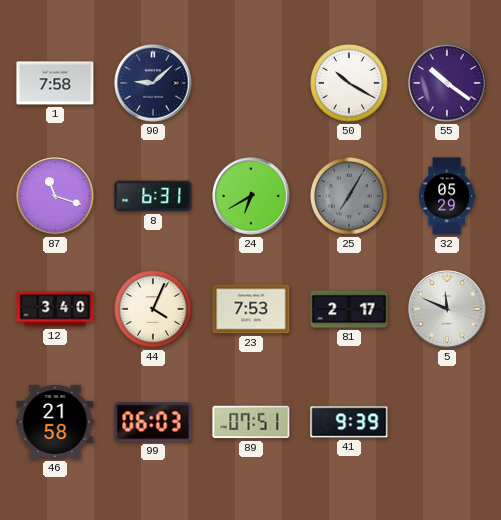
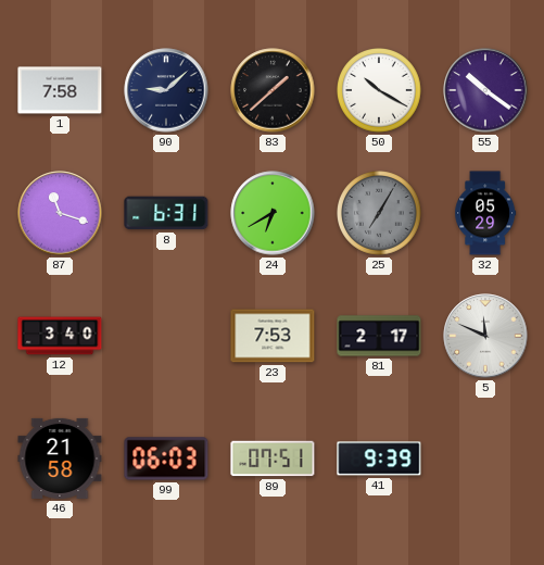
83: none -> 1:38
44: 4:04 -> none
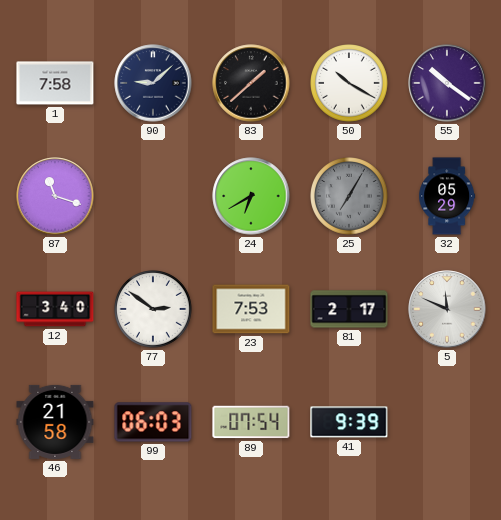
8: 6:31 -> none
77: none -> 2:51
89: 07:51 -> 07:54
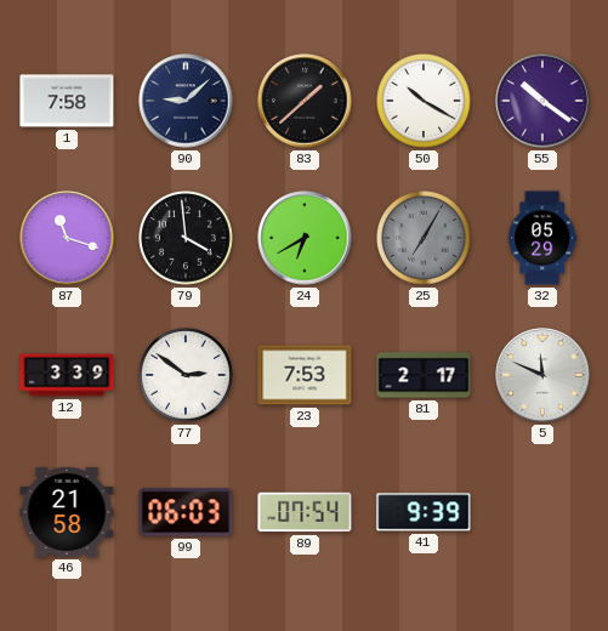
79: none -> 3:59
12: 3:40 -> 3:39
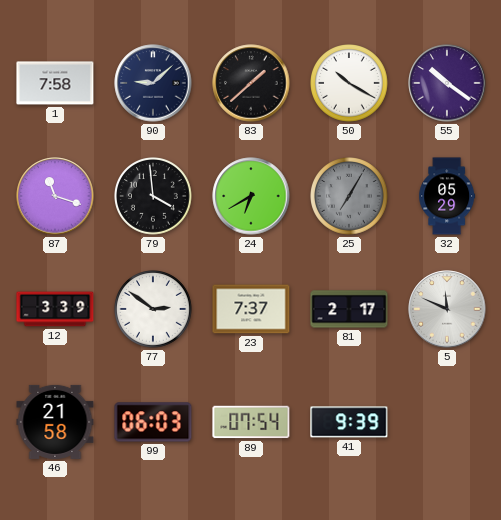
23: 7:53 -> 7:37
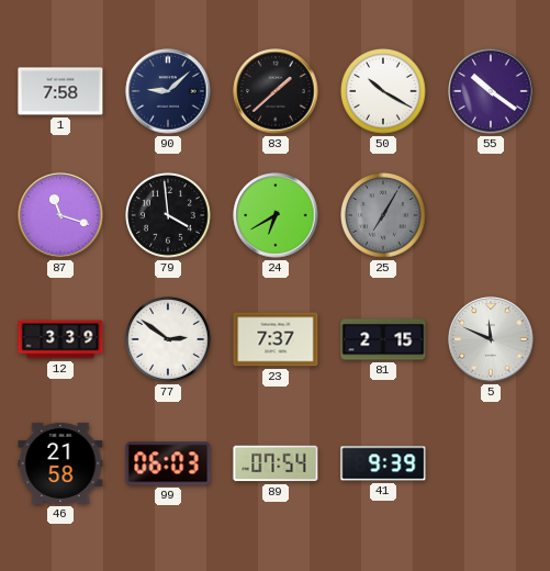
32: 05:29 -> none
81: 2:17 -> 2:15
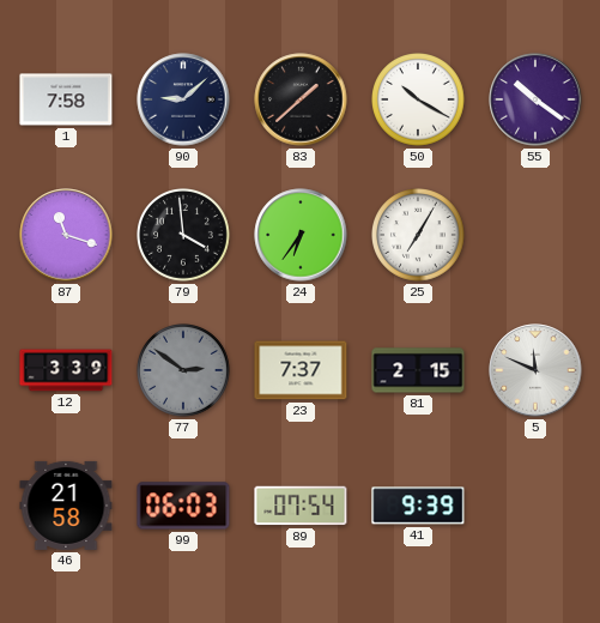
24: 6:40 -> 6:36
25 dial: grey -> white
77 dial: white -> grey
